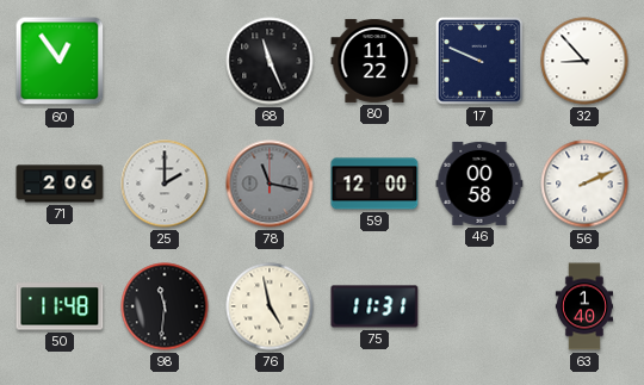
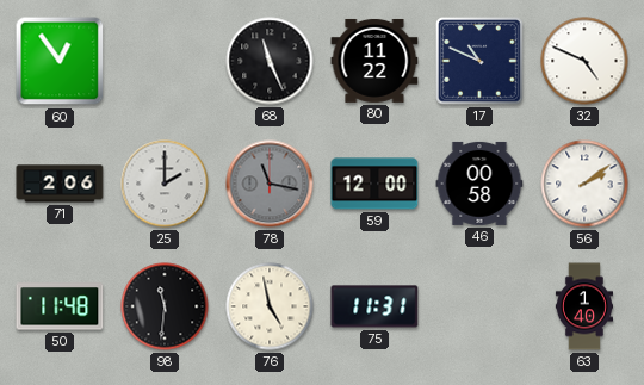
17: 9:49 -> 10:49
32: 8:53 -> 4:49
56: 2:11 -> 2:09
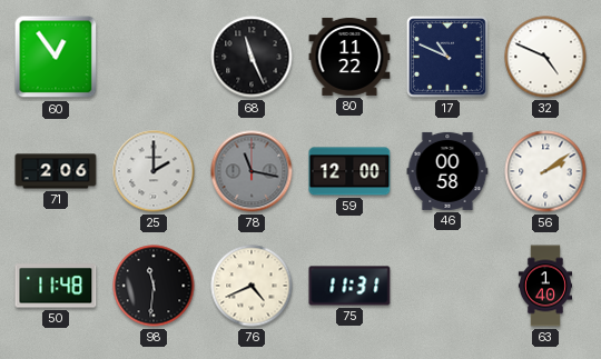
76: 4:58 -> 4:41
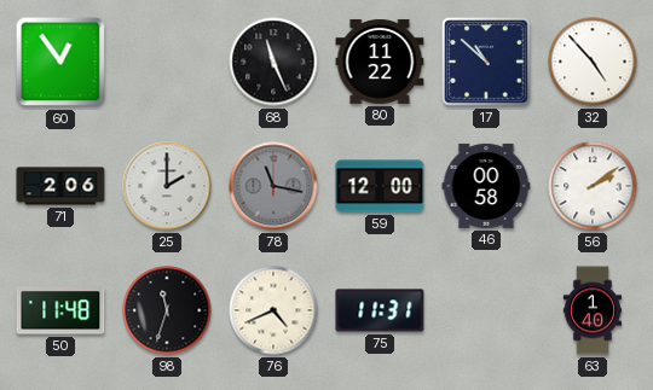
17: 10:49 -> 10:52
32: 4:49 -> 4:53
98: 11:31 -> 11:33
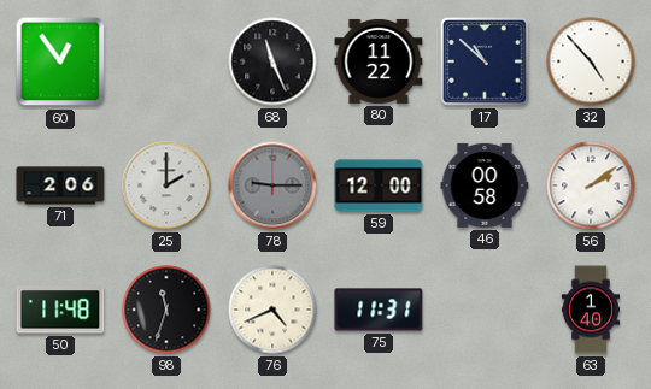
78: 11:17 -> 9:15
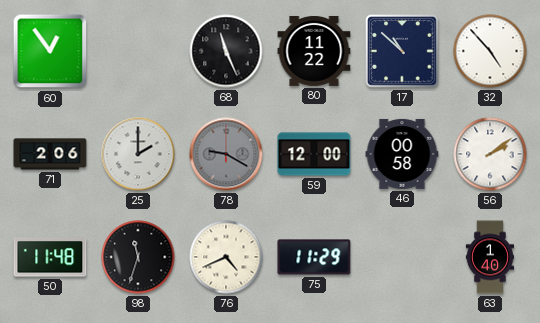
78: 9:15 -> 9:20
75: 11:31 -> 11:29
